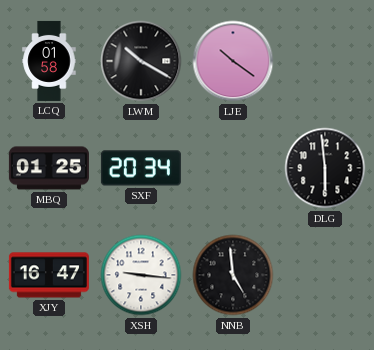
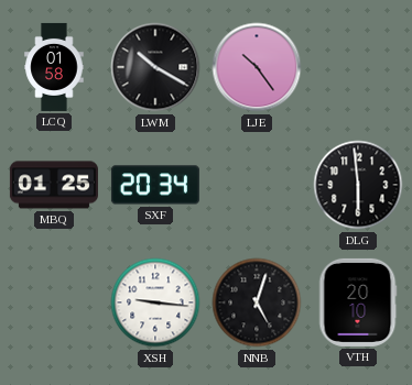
LJE: 10:21 -> 10:24
XJY: 16:47 -> none
NNB: 4:59 -> 5:03
VTH: none -> 20:10
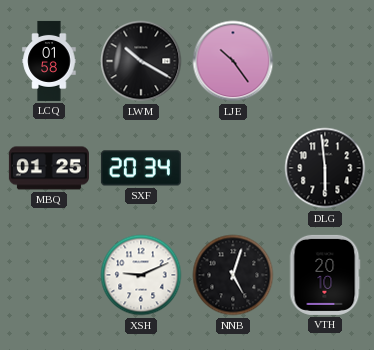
XSH: 9:16 -> 9:11
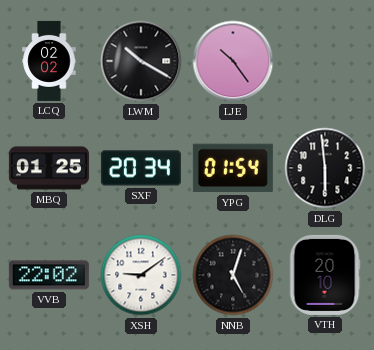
LCQ: 01:58 -> 02:02
YPG: none -> 01:54
VVB: none -> 22:02
XSH: 9:11 -> 9:09
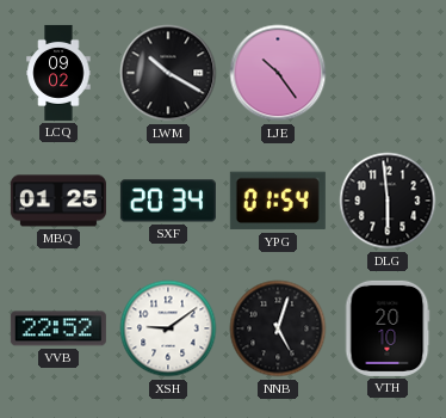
LCQ: 02:02 -> 09:02
VVB: 22:02 -> 22:52
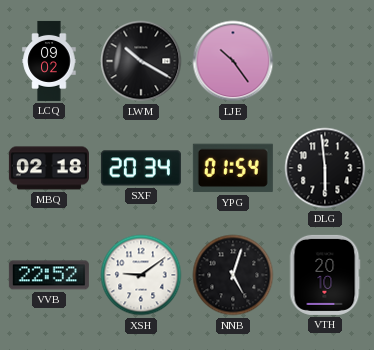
MBQ: 01:25 -> 02:18
